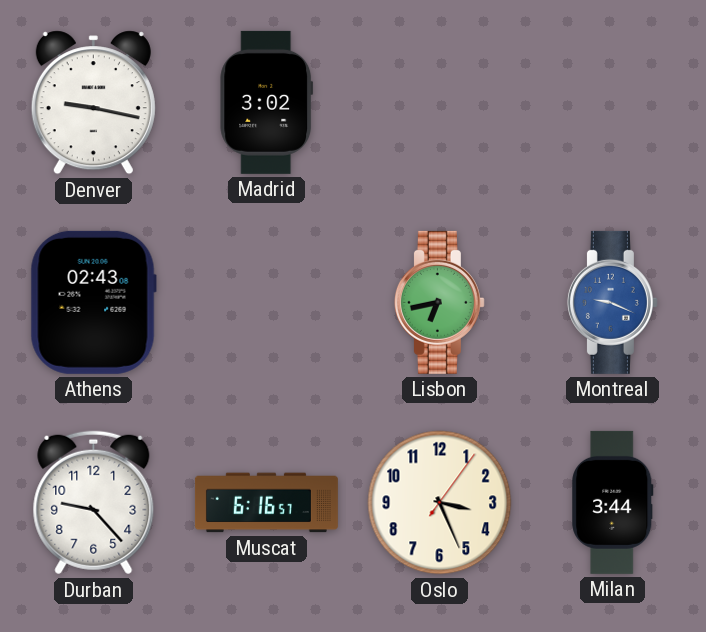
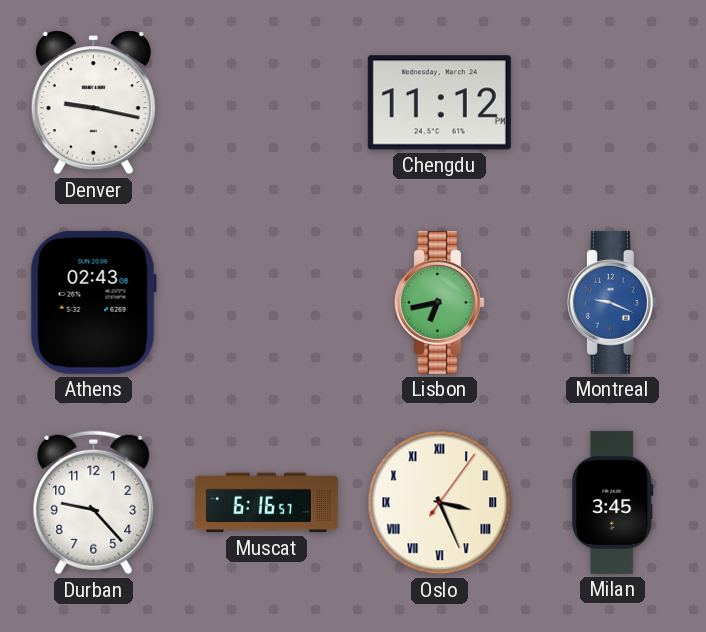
Madrid: 3:02 -> none
Chengdu: none -> 11:12
Oslo numerals: Arabic -> Roman
Milan: 3:44 -> 3:45
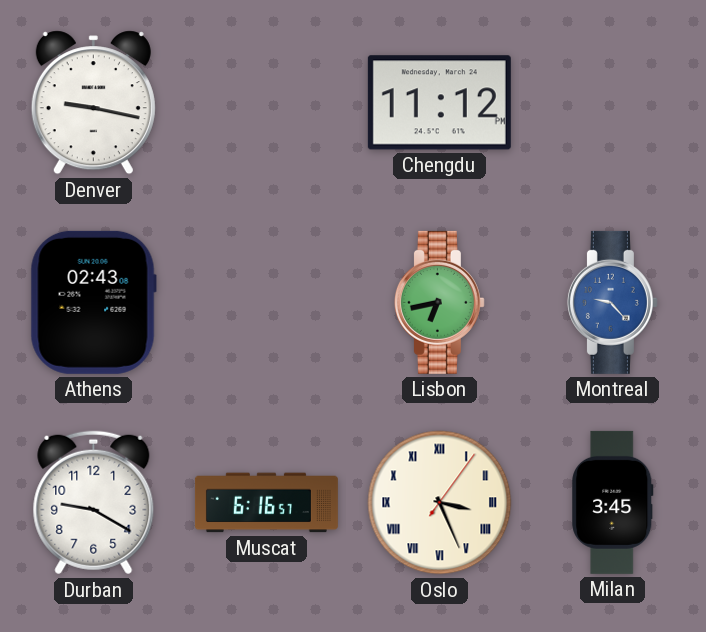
Montreal: 9:19 -> 9:23
Durban: 9:23 -> 9:20
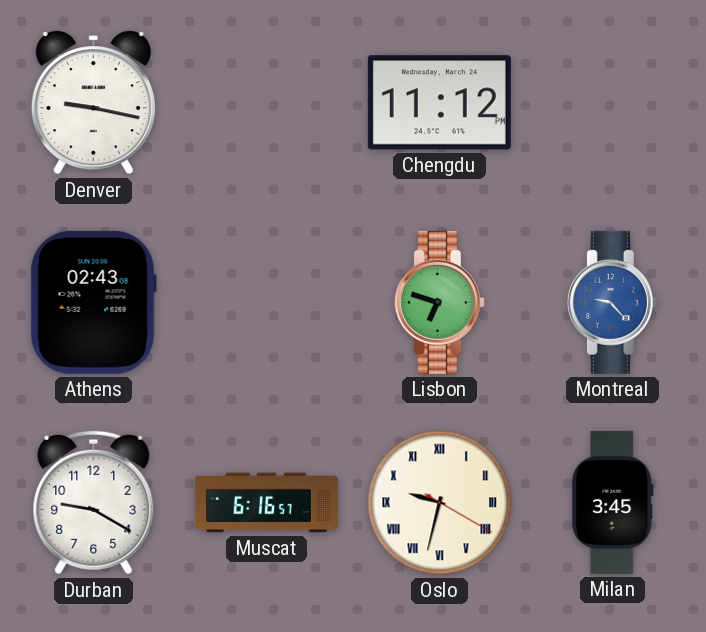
Lisbon: 6:43 -> 6:48
Oslo: 3:26 -> 9:32
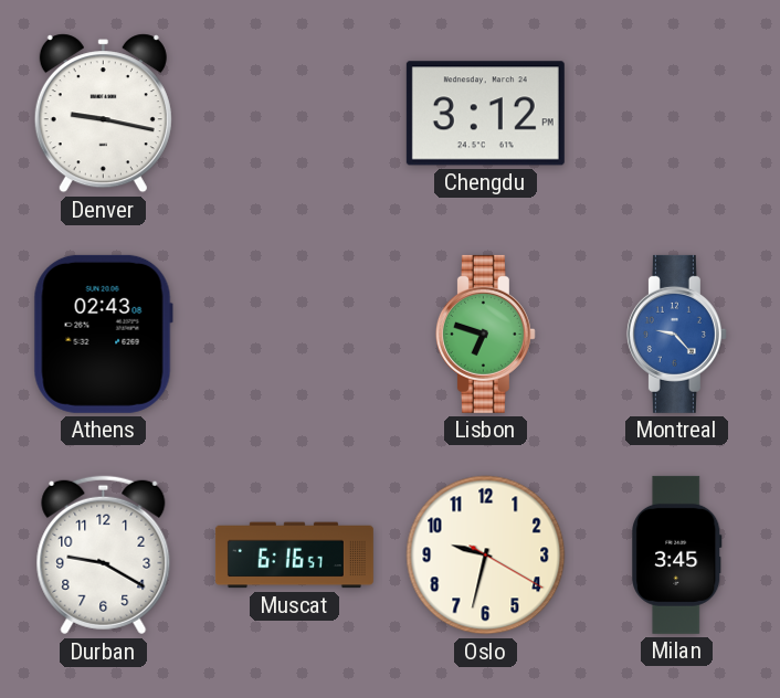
Chengdu: 11:12 -> 3:12
Oslo numerals: Roman -> Arabic
